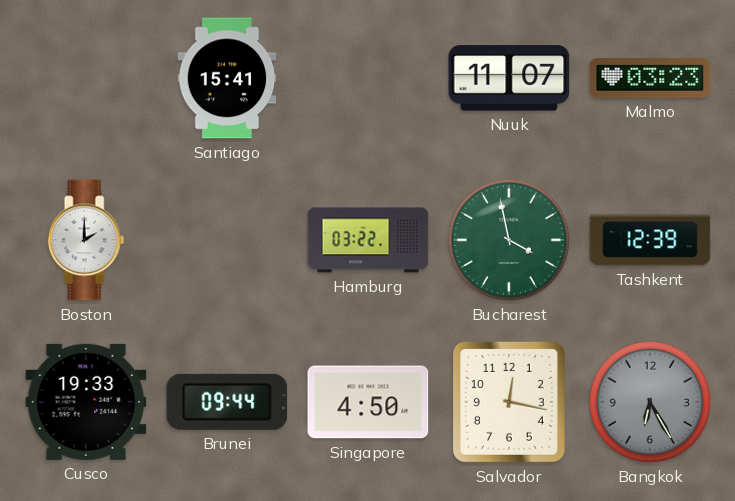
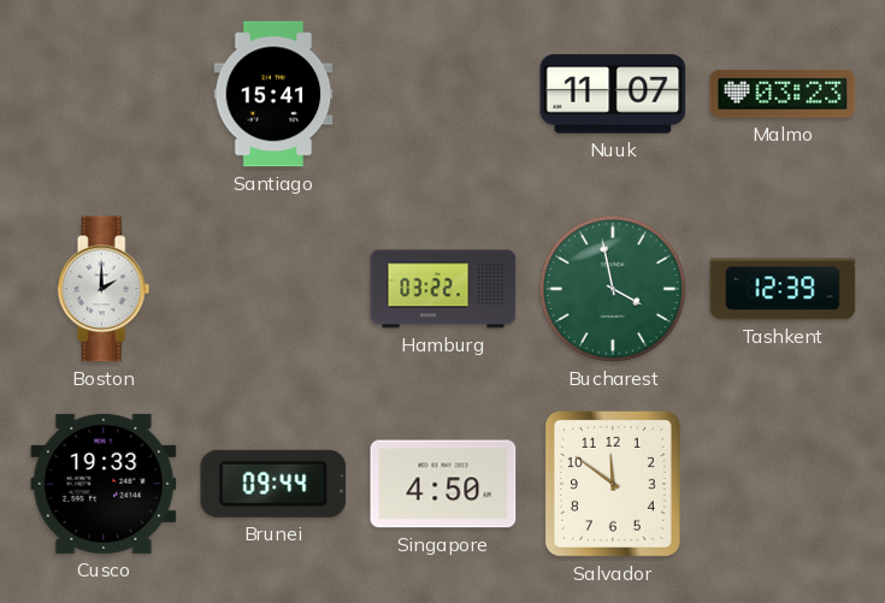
Salvador: 12:17 -> 11:51
Bangkok: 6:25 -> none
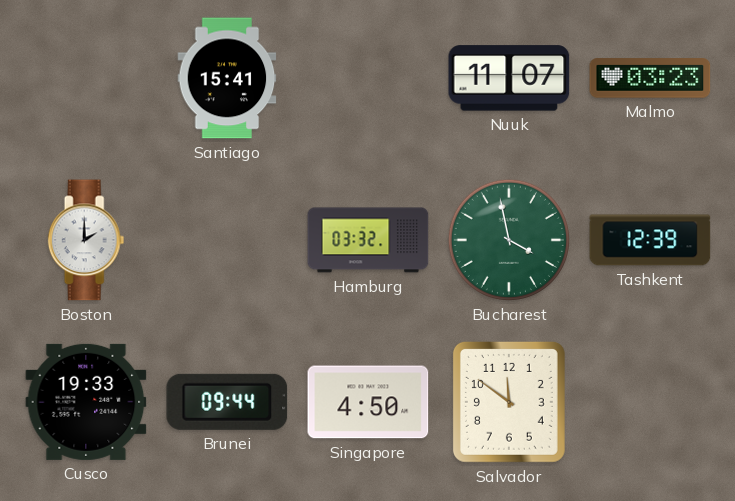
Hamburg: 03:22 -> 03:32
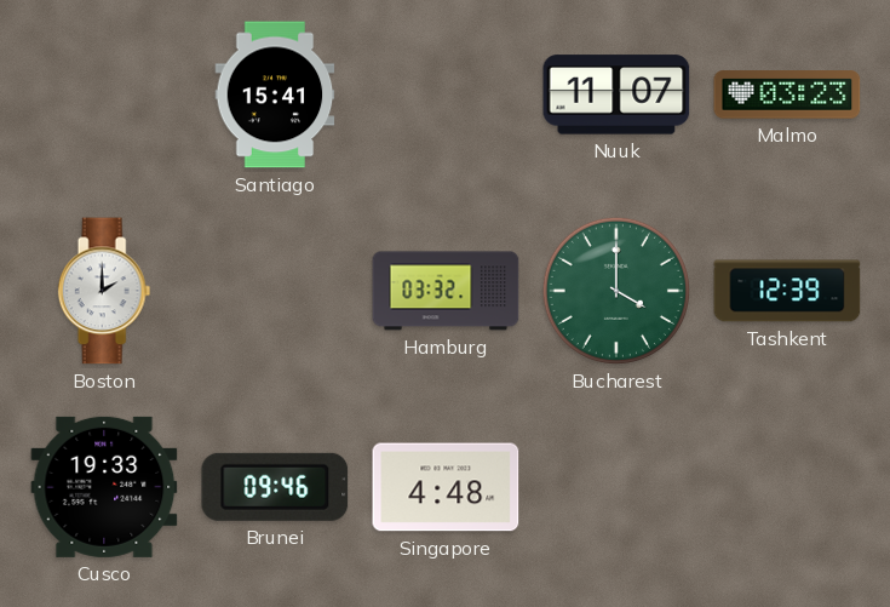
Bucharest: 3:58 -> 4:00
Brunei: 09:44 -> 09:46
Singapore: 4:50 -> 4:48
Salvador: 11:51 -> none
